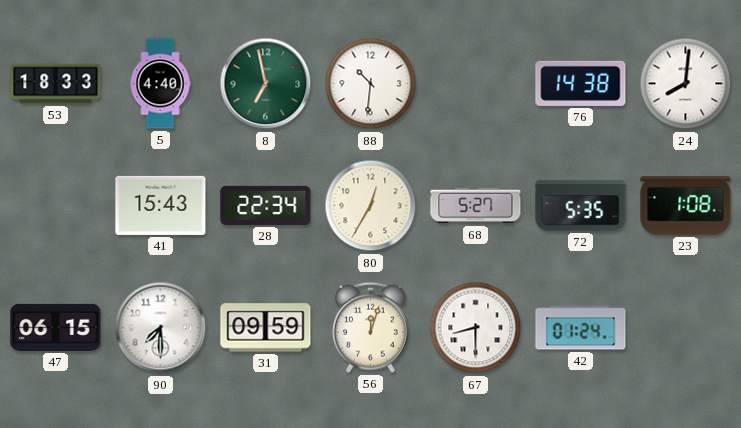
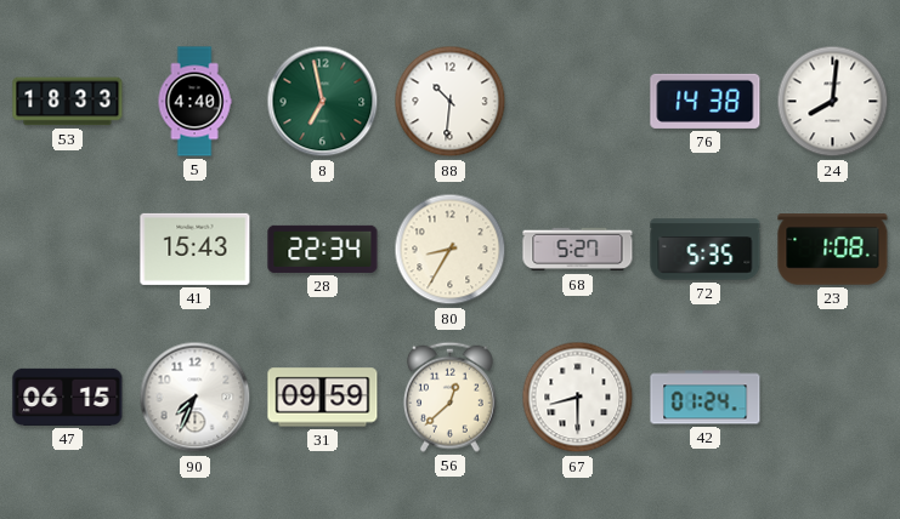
80: 12:35 -> 8:35
90: 7:30 -> 7:34
56: 12:03 -> 12:38
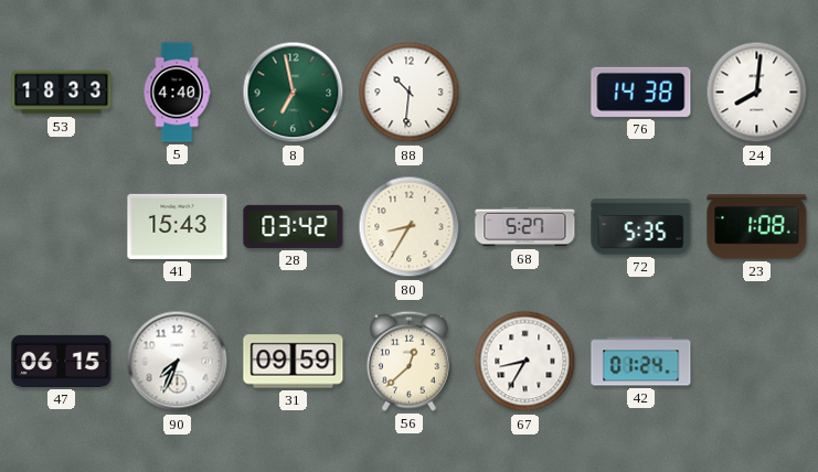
28: 22:34 -> 03:42
67: 8:30 -> 8:35
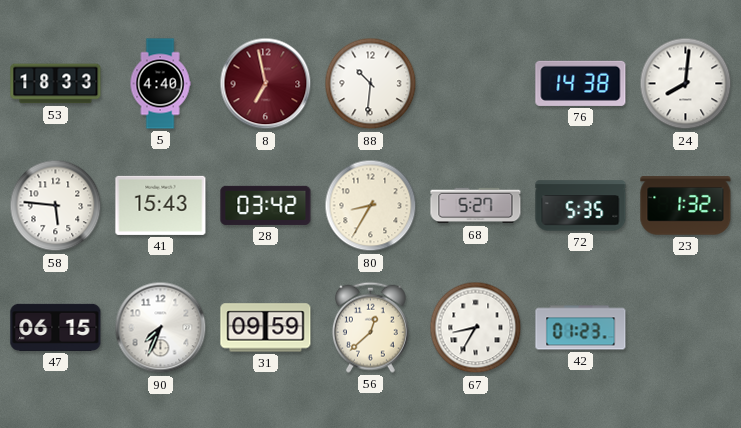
8 dial: green -> burgundy
58: none -> 5:46
23: 1:08 -> 1:32
42: 01:24 -> 01:23
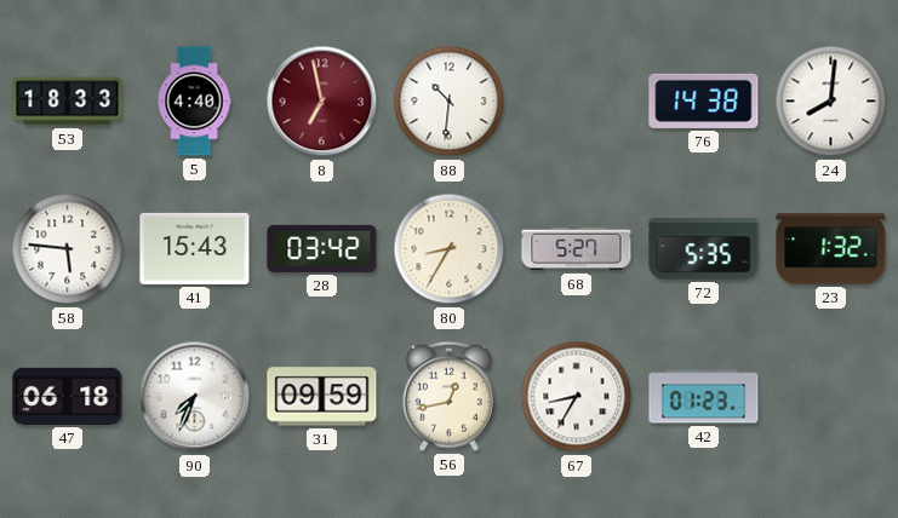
47: 06:15 -> 06:18
56: 12:38 -> 12:43
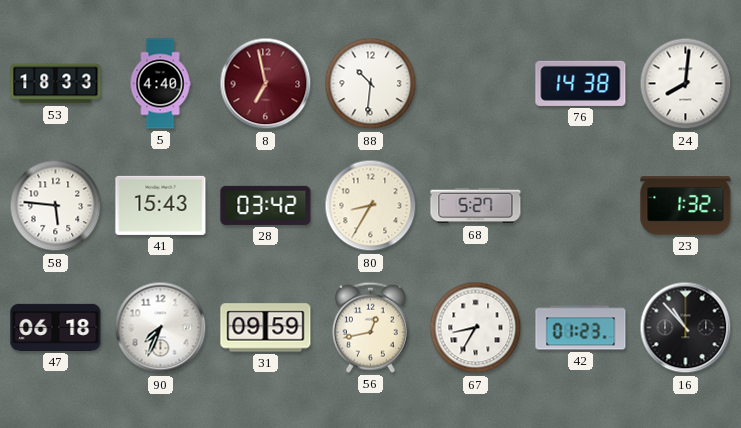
72: 5:35 -> none
16: none -> 10:53
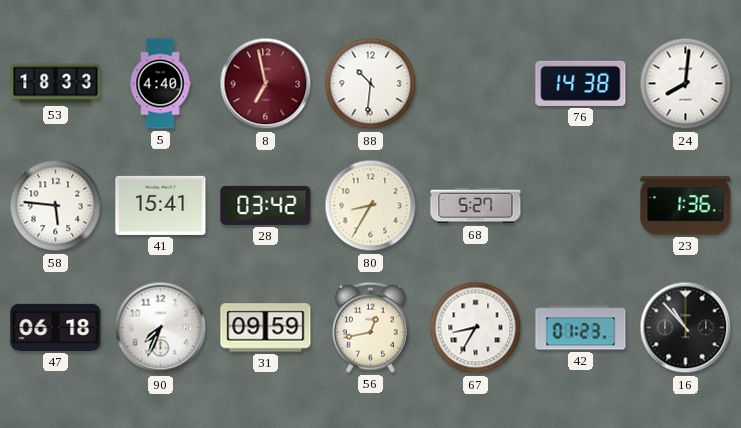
41: 15:43 -> 15:41
23: 1:32 -> 1:36
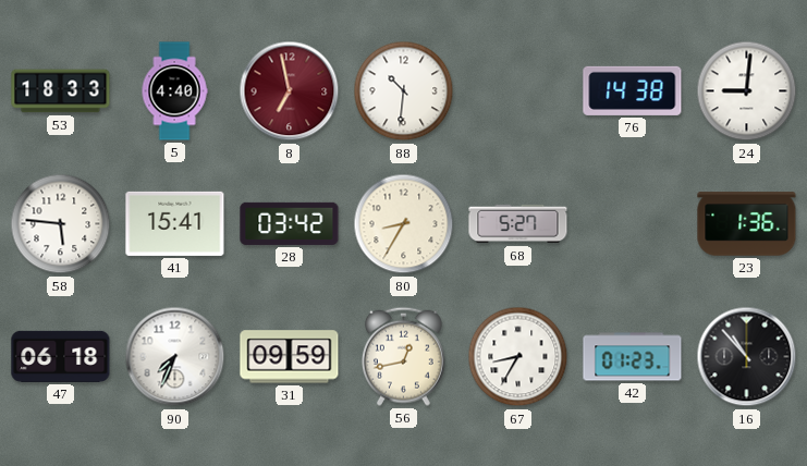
24: 8:01 -> 9:01
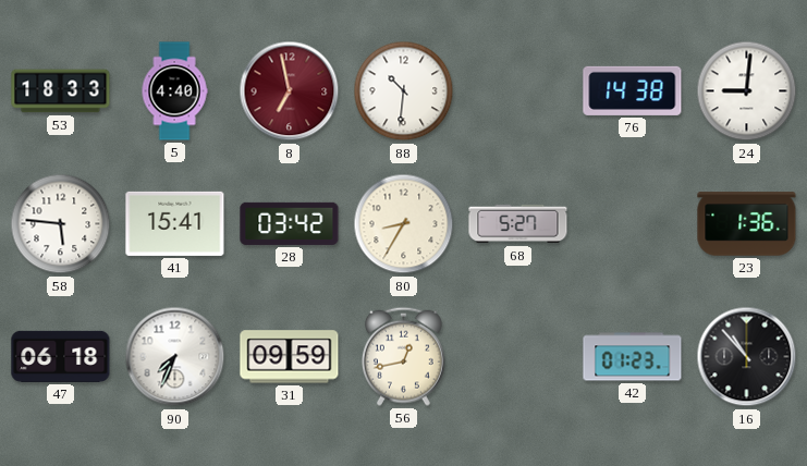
67: 8:35 -> none
